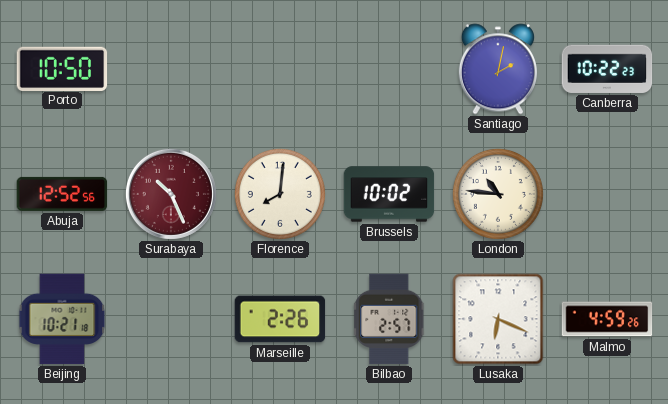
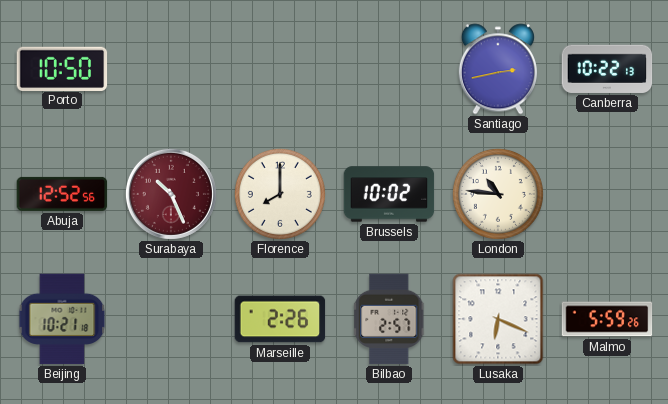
Santiago: 2:02 -> 2:43
Canberra: 10:22:23 -> 10:22:13
Florence: 8:01 -> 8:00
Malmo: 4:59 -> 5:59
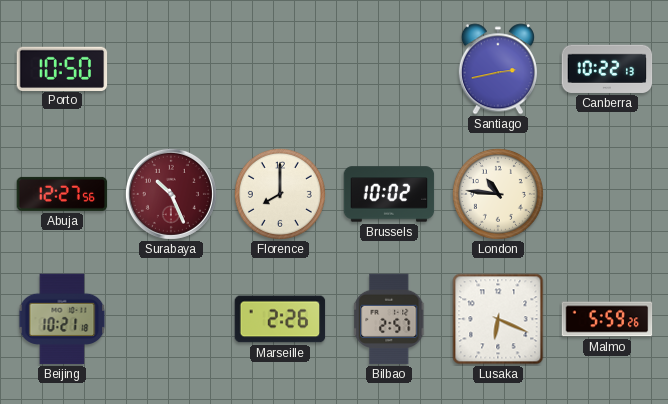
Abuja: 12:52 -> 12:27
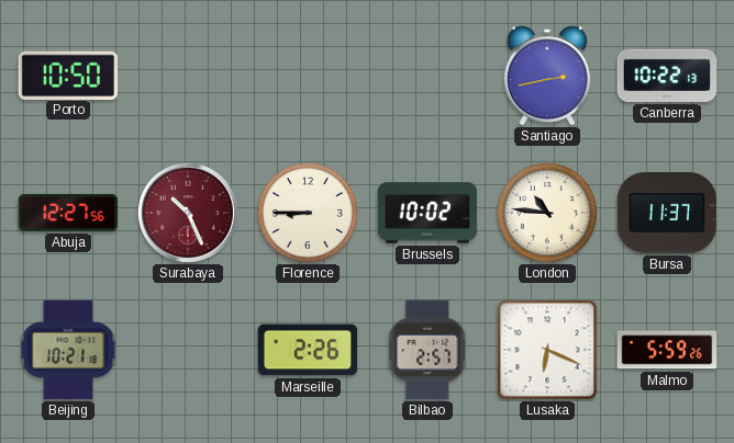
Florence: 8:00 -> 8:45
Bursa: none -> 11:37
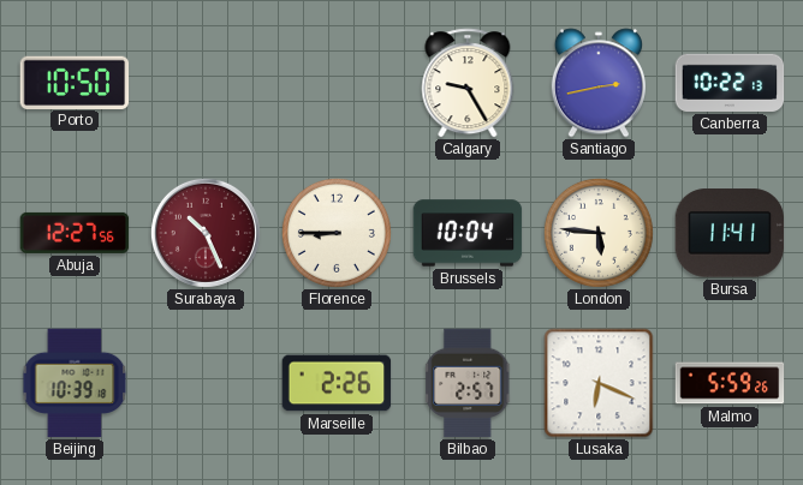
Calgary: none -> 9:25
Brussels: 10:02 -> 10:04
London: 10:46 -> 5:46
Bursa: 11:37 -> 11:41
Beijing: 10:21 -> 10:39
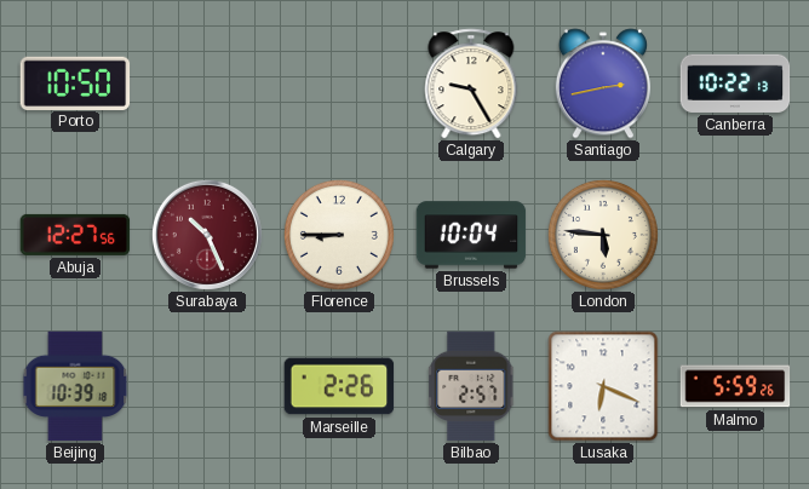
Bursa: 11:41 -> none
